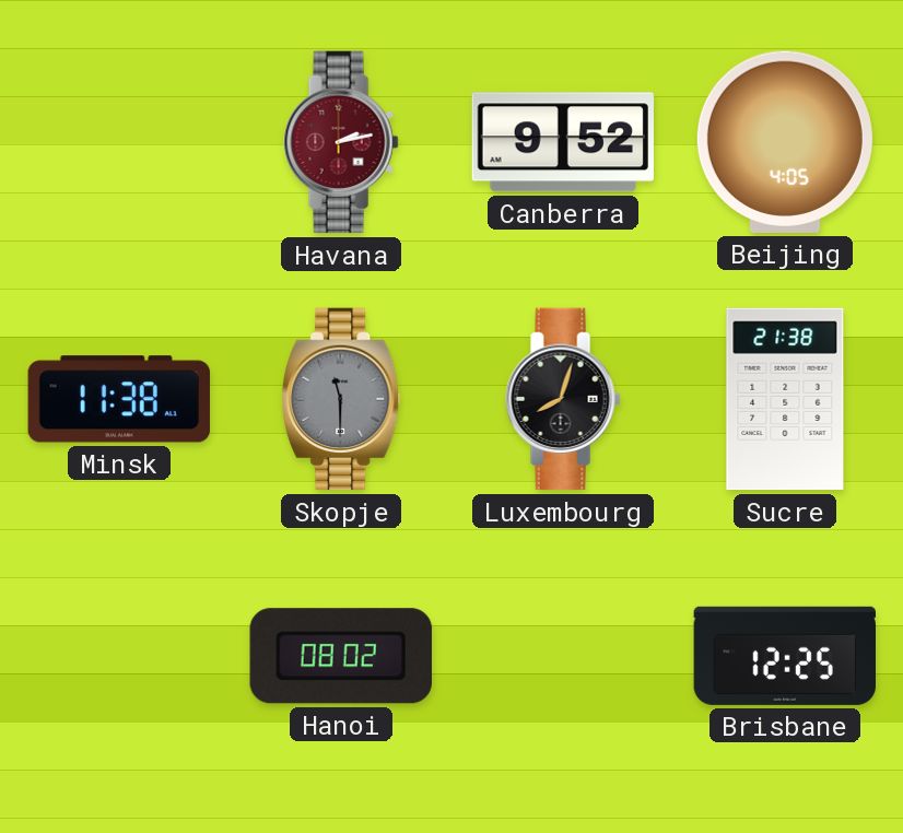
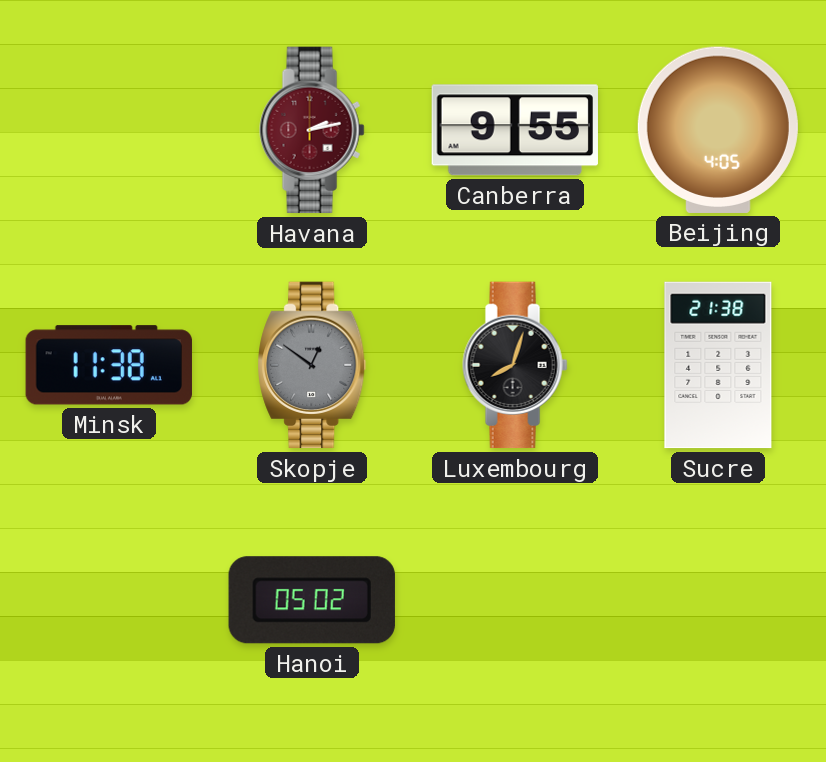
Canberra: 9:52 -> 9:55
Skopje: 11:30 -> 12:51
Hanoi: 08:02 -> 05:02
Brisbane: 12:25 -> none
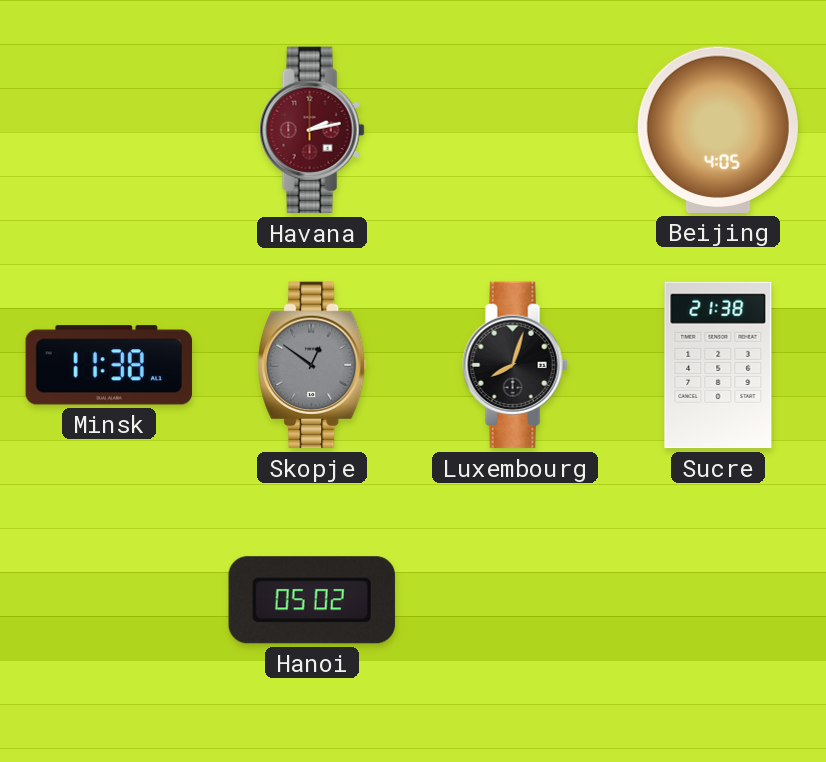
Canberra: 9:55 -> none
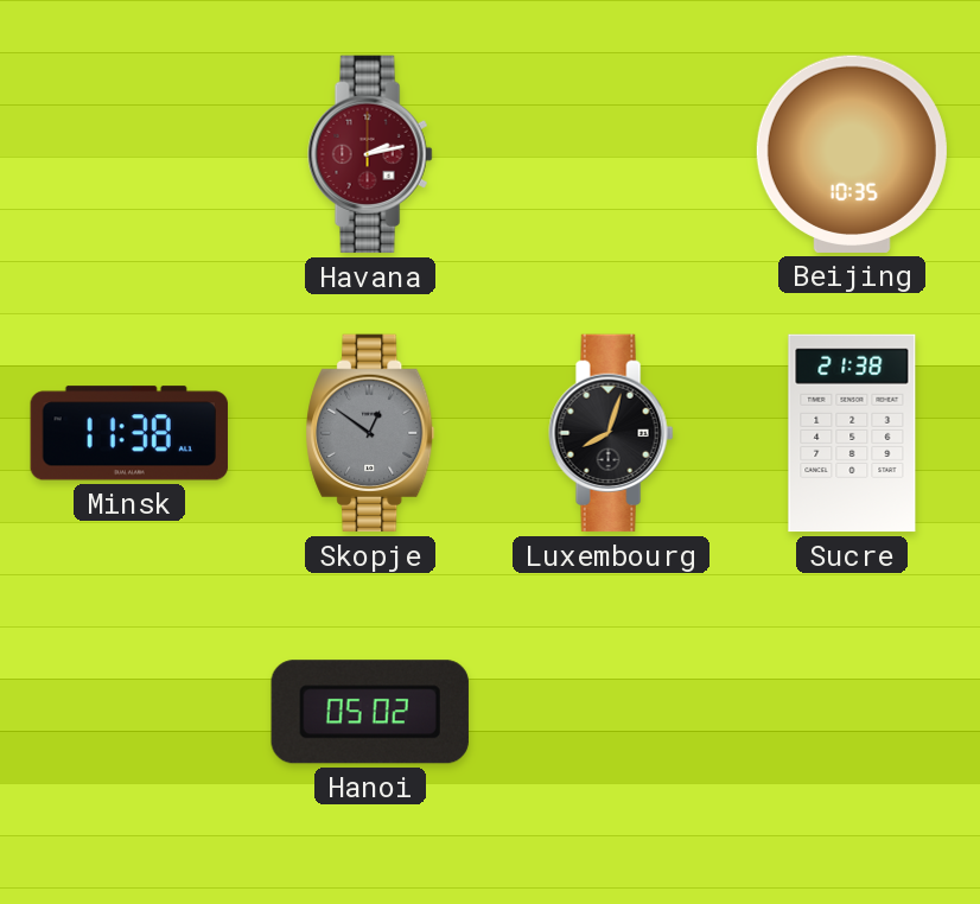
Beijing: 4:05 -> 10:35
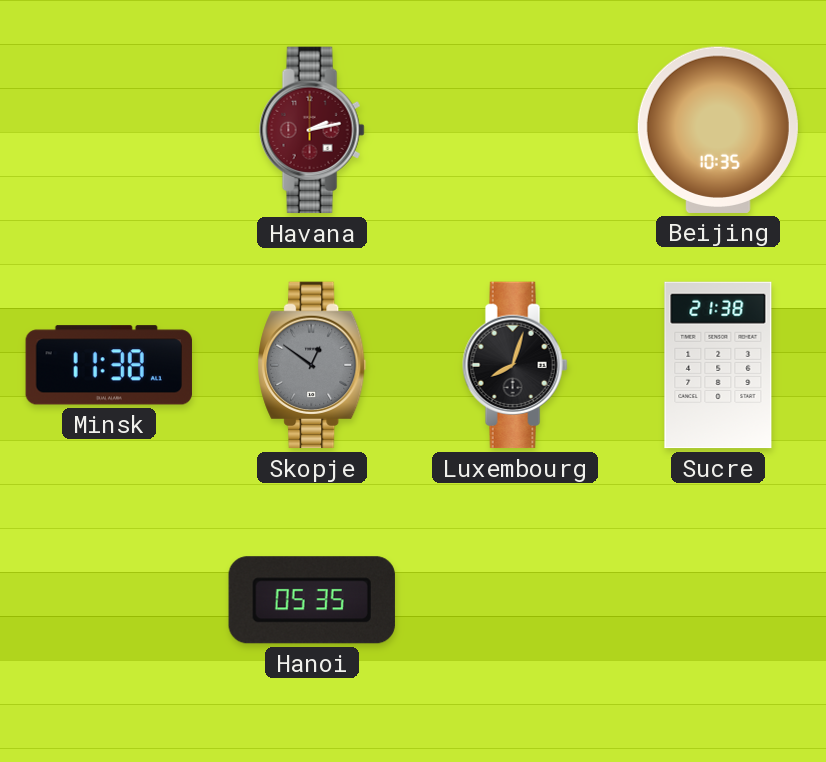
Hanoi: 05:02 -> 05:35
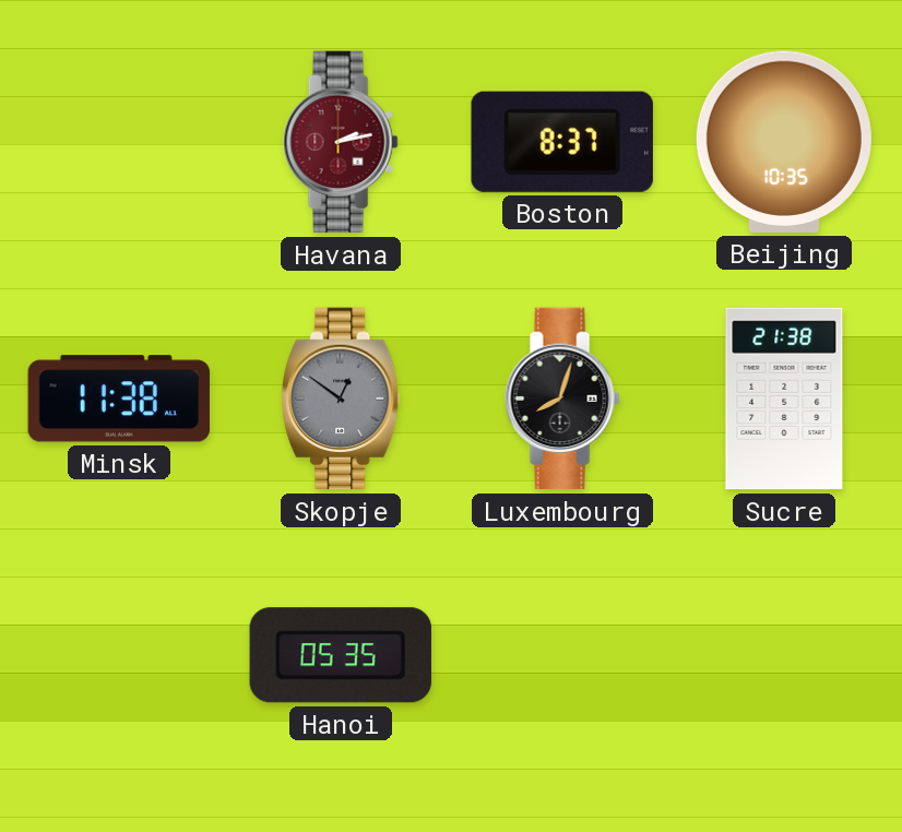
Boston: none -> 8:37
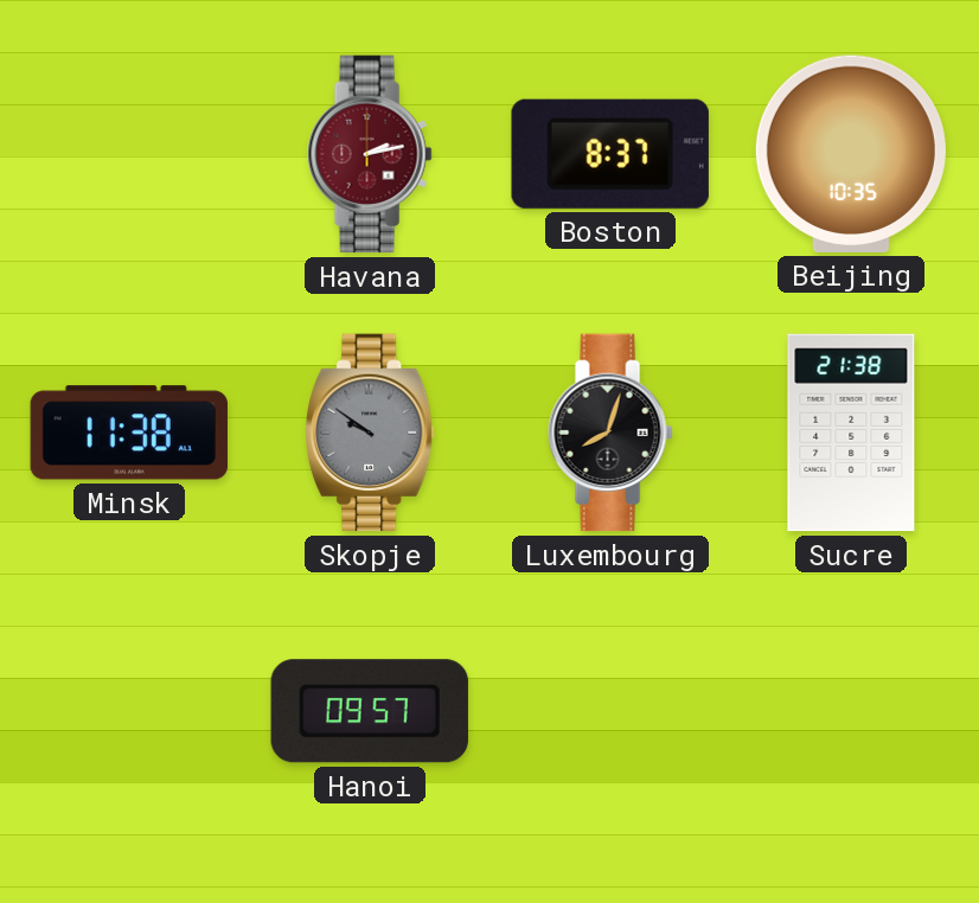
Skopje: 12:51 -> 9:51
Hanoi: 05:35 -> 09:57
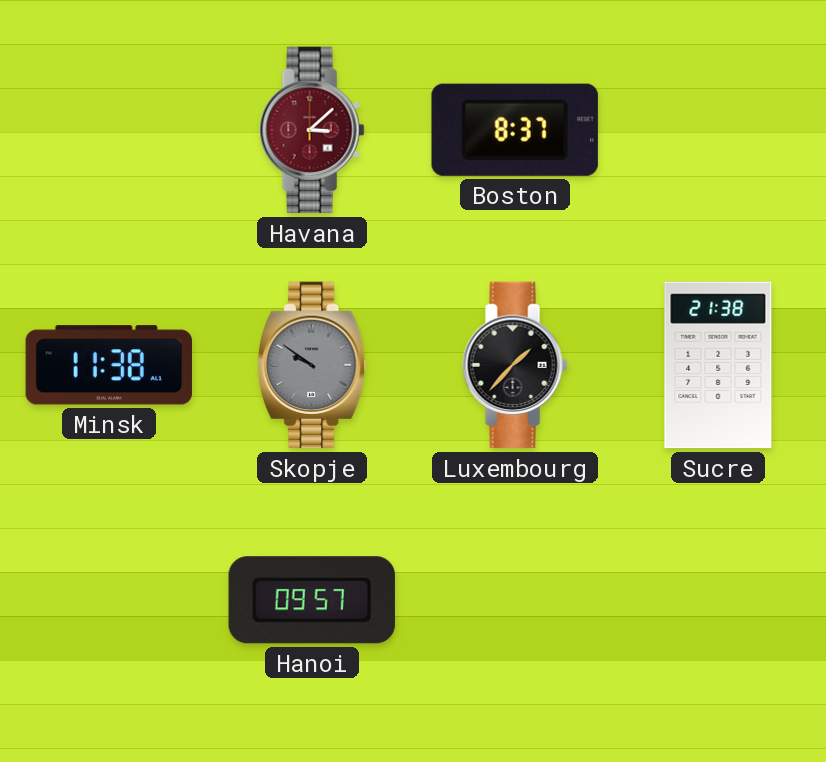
Havana: 2:13 -> 3:08
Beijing: 10:35 -> none
Luxembourg: 8:03 -> 1:37
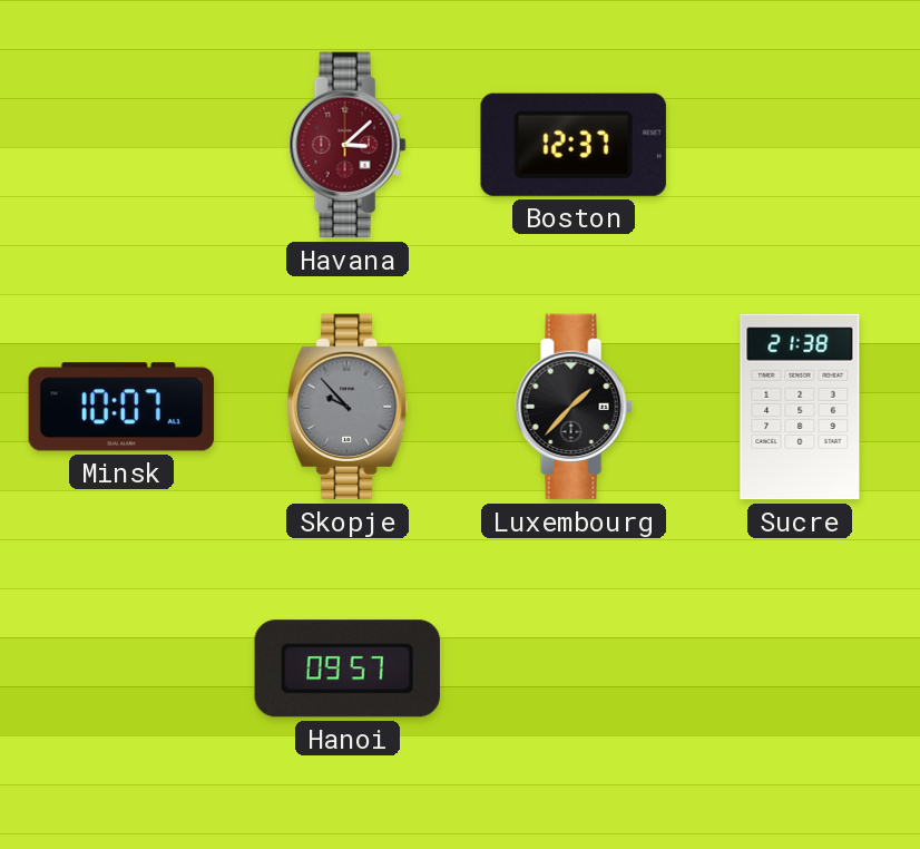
Boston: 8:37 -> 12:37
Minsk: 11:38 -> 10:07
Skopje: 9:51 -> 9:53
